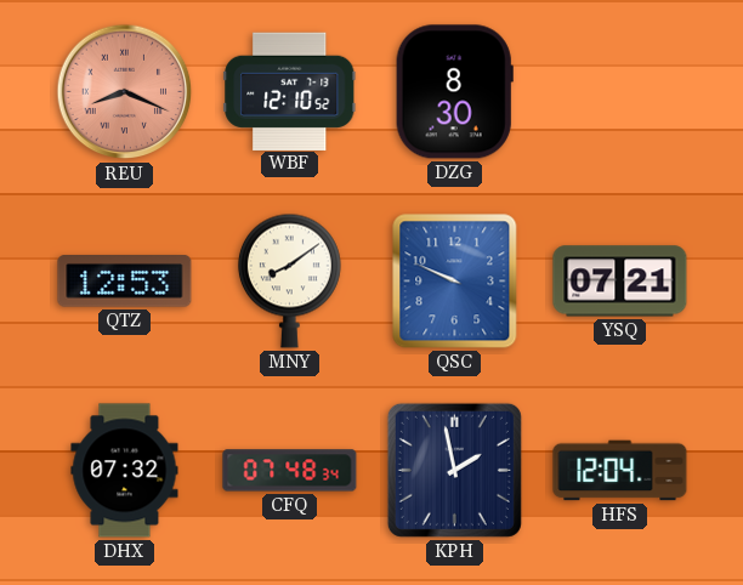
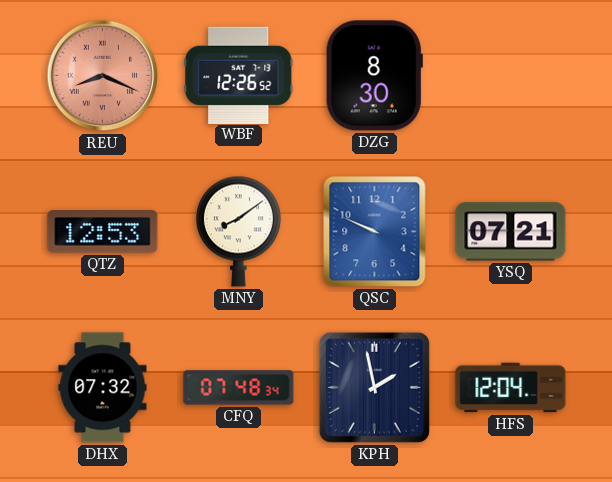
WBF: 12:10 -> 12:26
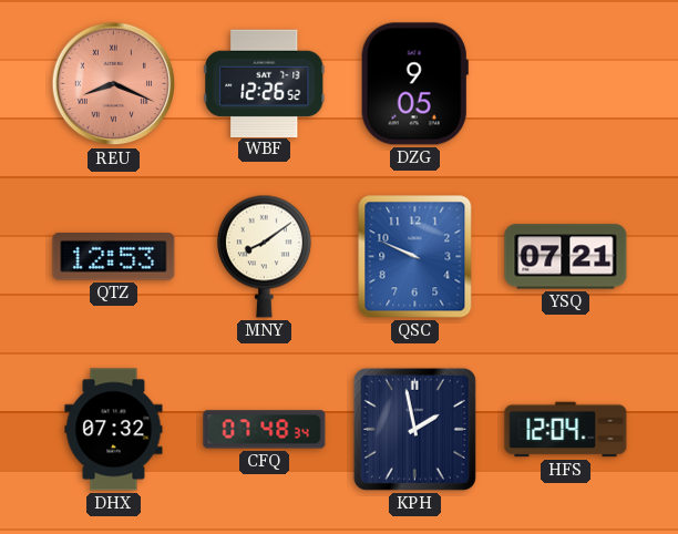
DZG: 8:30 -> 9:05
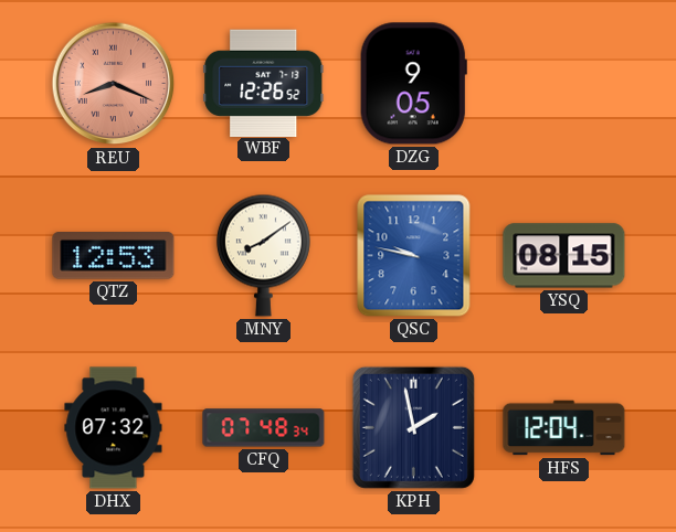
QSC: 9:49 -> 9:47
YSQ: 07:21 -> 08:15
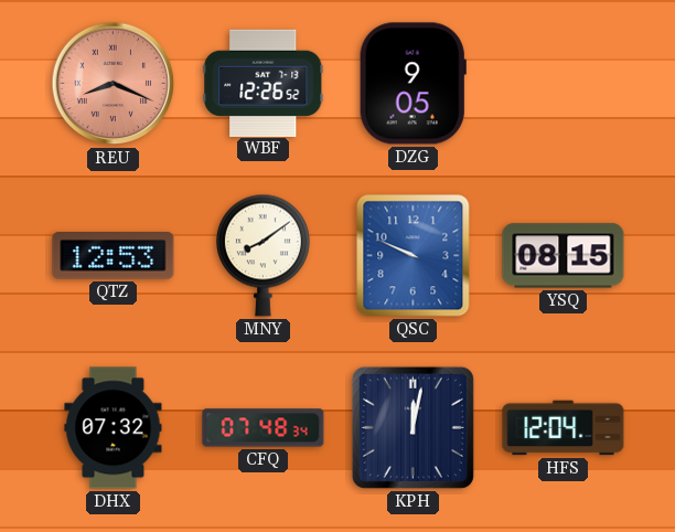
QSC: 9:47 -> 9:49
KPH: 1:58 -> 12:02
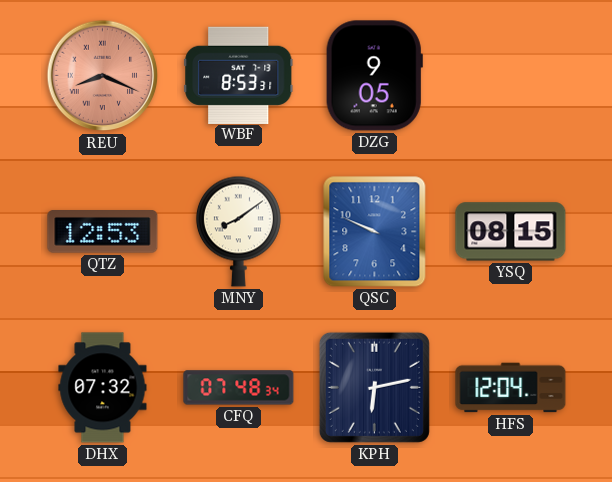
WBF: 12:26 -> 8:53
KPH: 12:02 -> 6:13
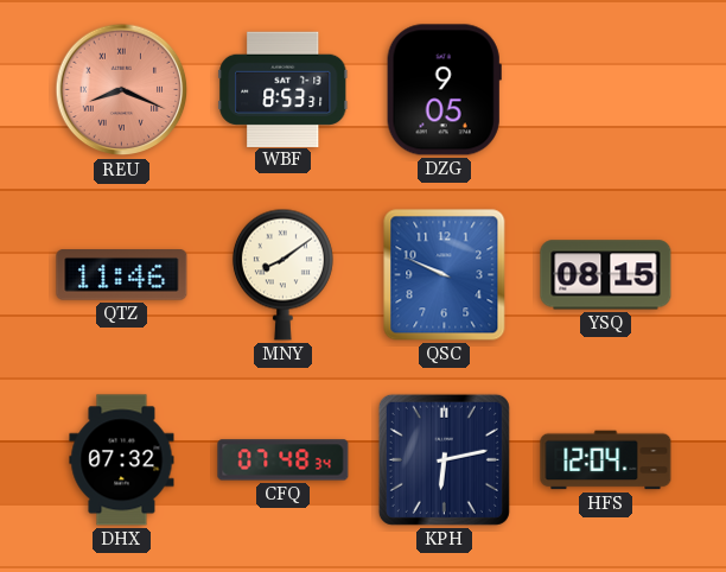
QTZ: 12:53 -> 11:46
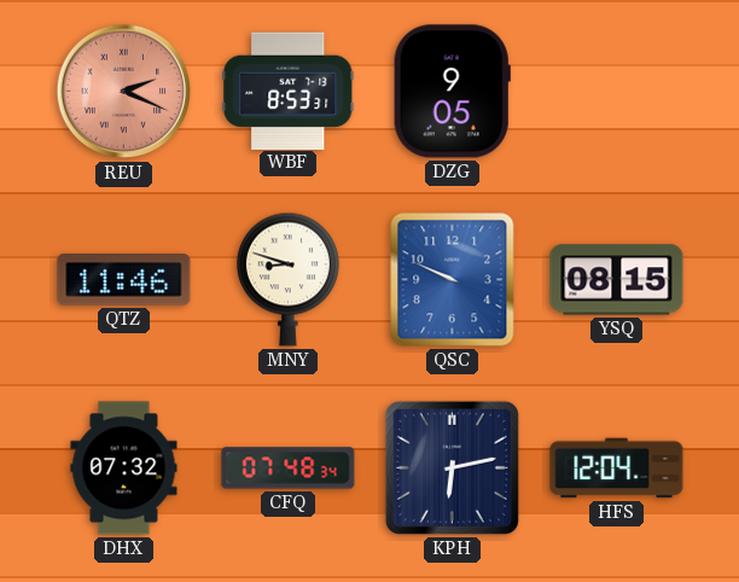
REU: 8:19 -> 2:19
MNY: 8:09 -> 8:48
